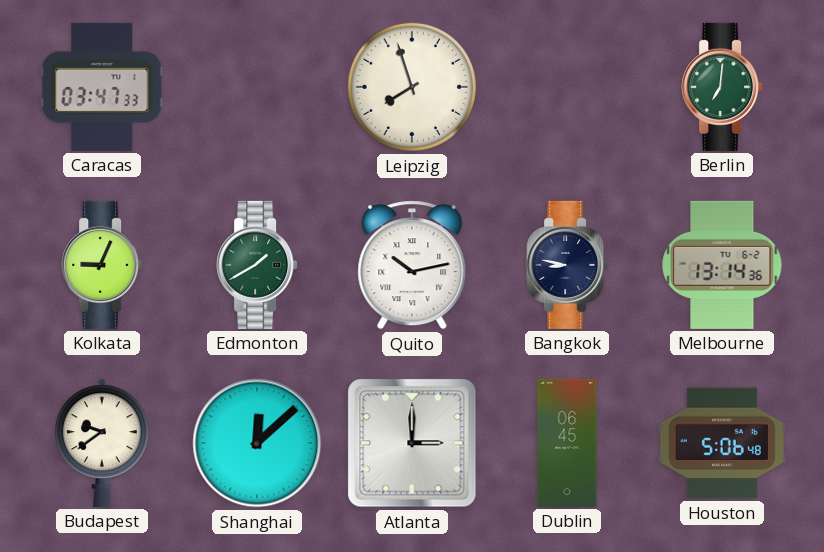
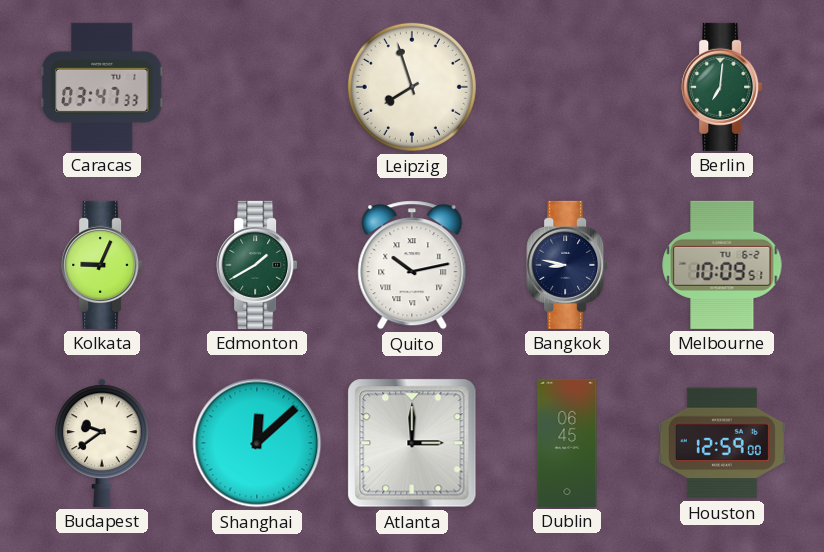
Melbourne: 13:14 -> 10:09
Houston: 5:06 -> 12:59
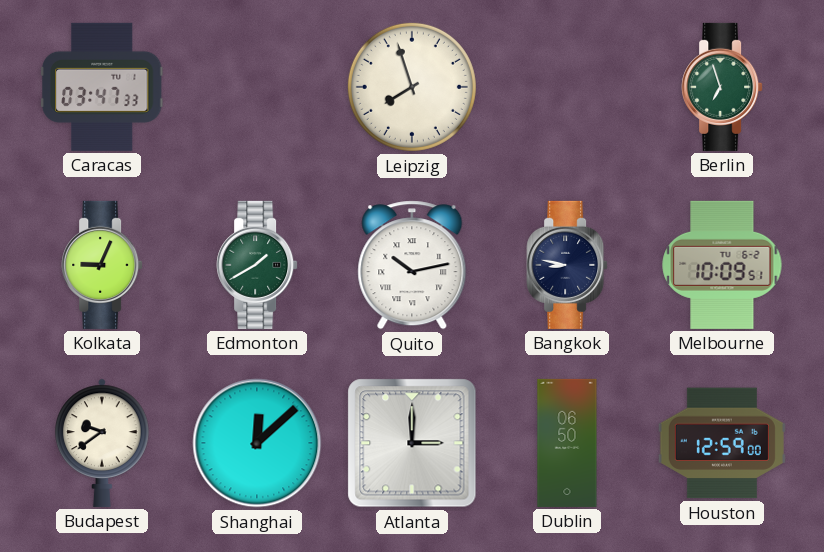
Berlin: 7:01 -> 6:57
Dublin: 06:45 -> 06:50
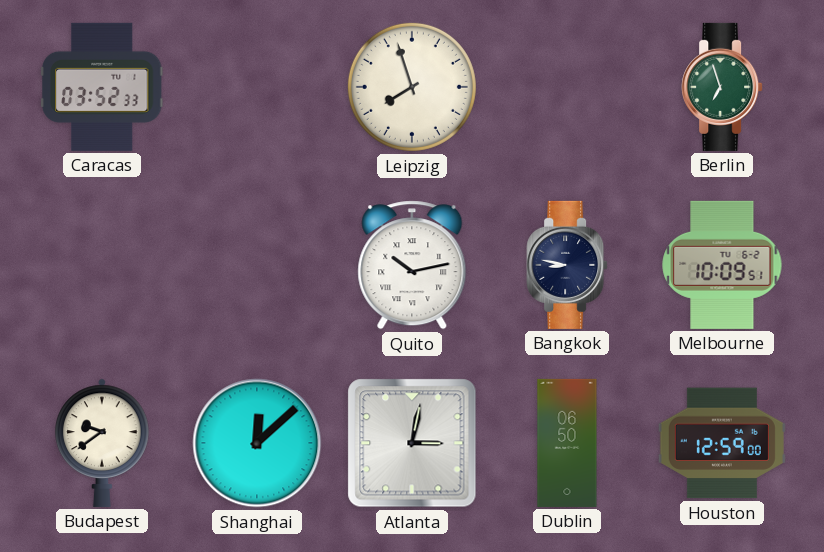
Caracas: 03:47 -> 03:52
Kolkata: 9:04 -> none
Edmonton: 1:40 -> none
Atlanta: 3:00 -> 3:02
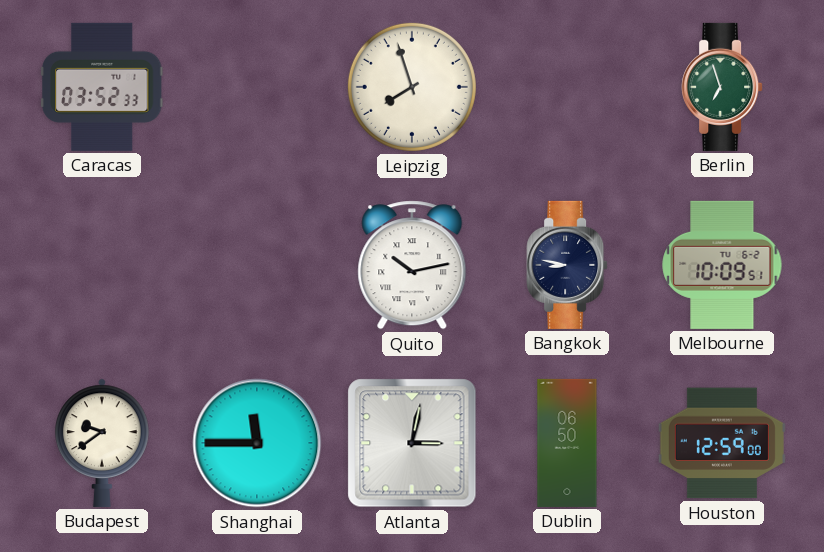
Shanghai: 12:08 -> 11:45
